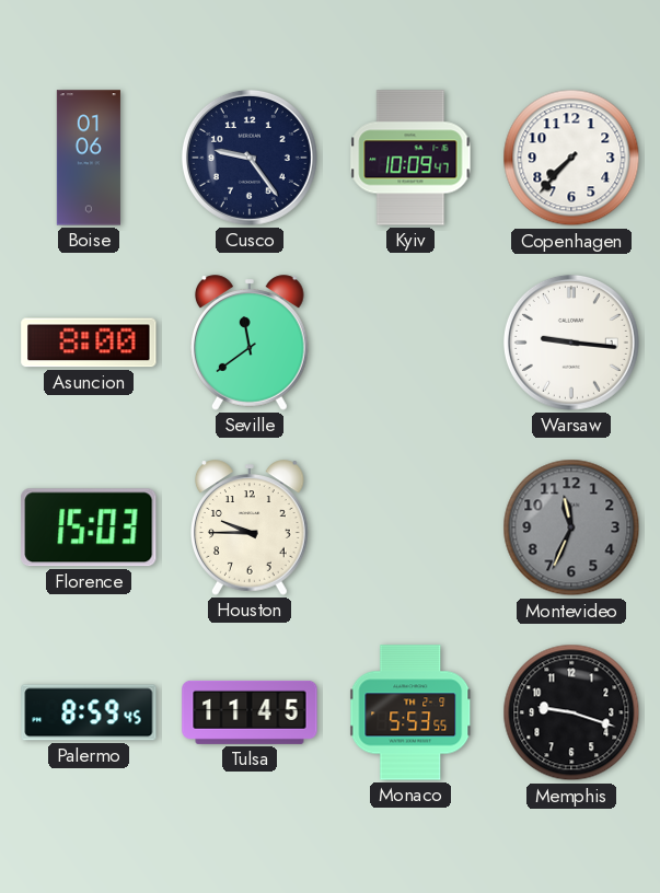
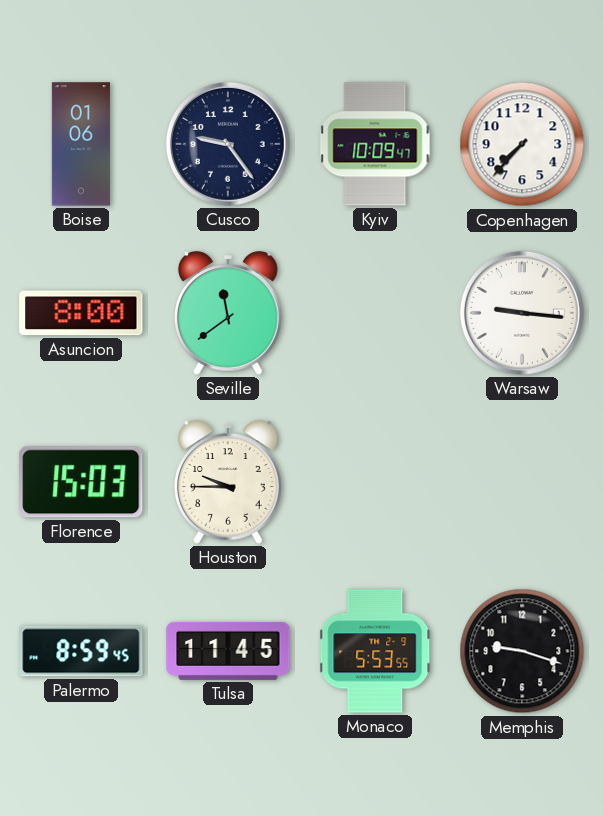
Montevideo: 11:34 -> none
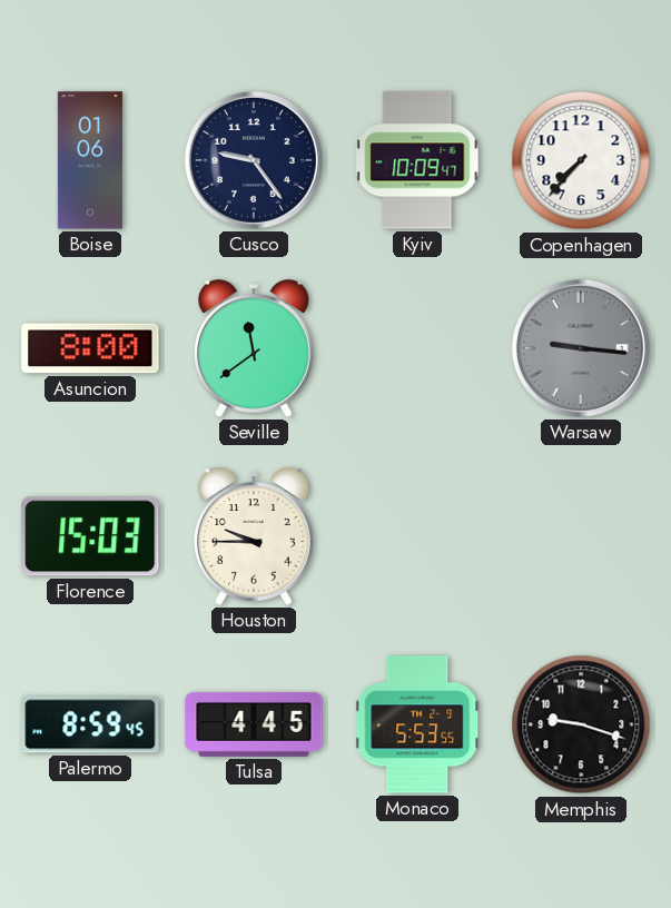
Warsaw dial: white -> grey
Tulsa: 11:45 -> 4:45
